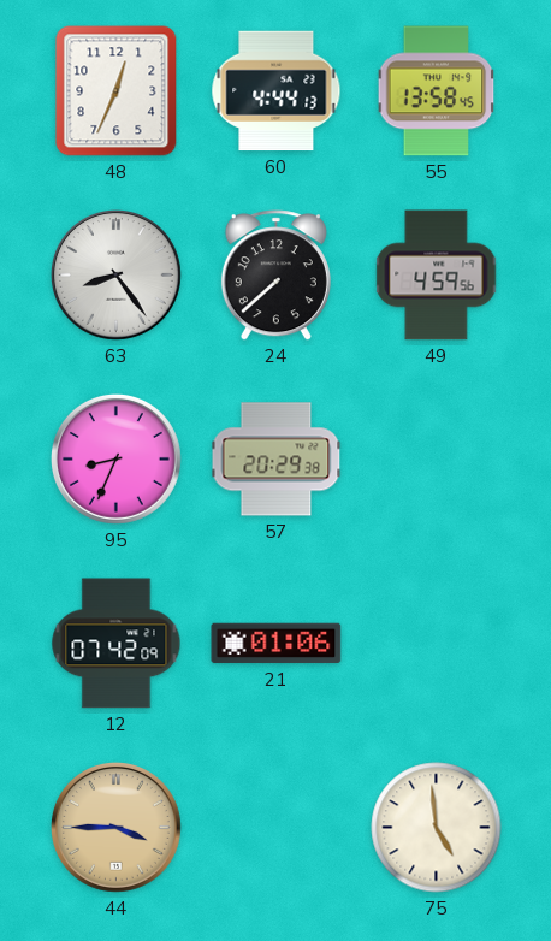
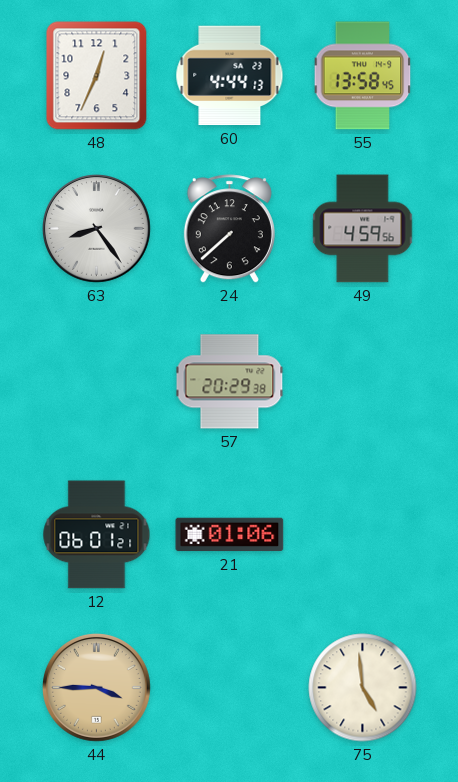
95: 8:34 -> none
12: 07:42 -> 06:01
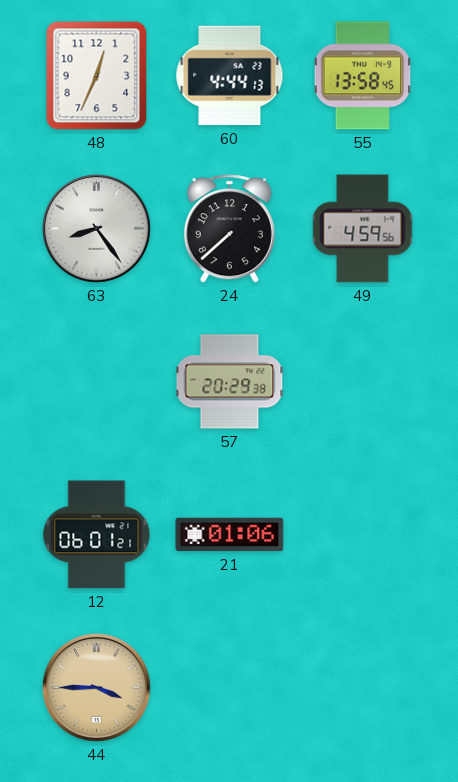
75: 4:59 -> none
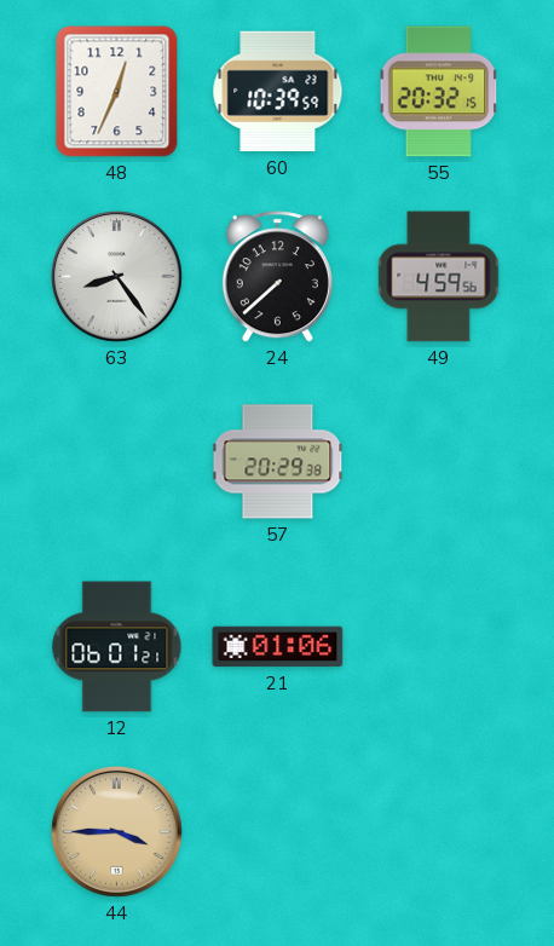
60: 4:44 -> 10:39
55: 13:58 -> 20:32
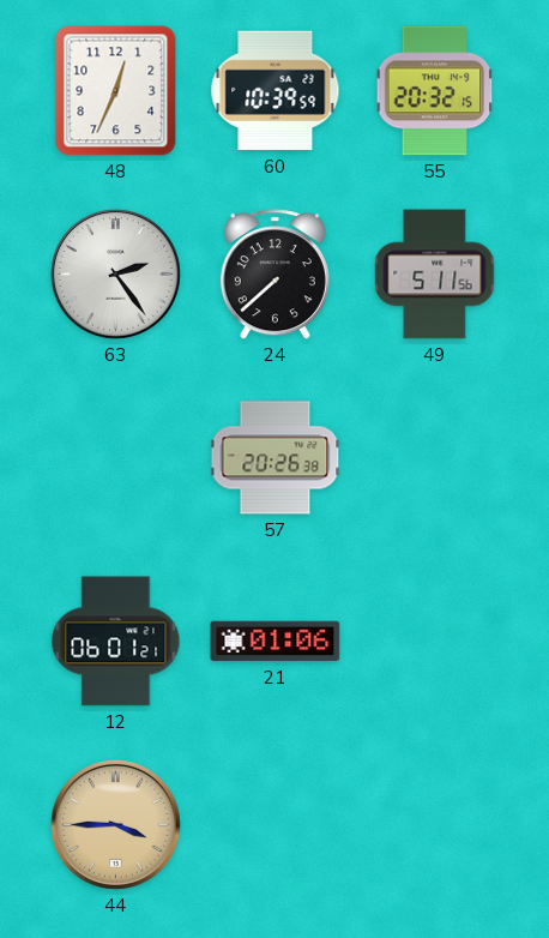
63: 8:24 -> 2:24
49: 4:59 -> 5:11
57: 20:29 -> 20:26
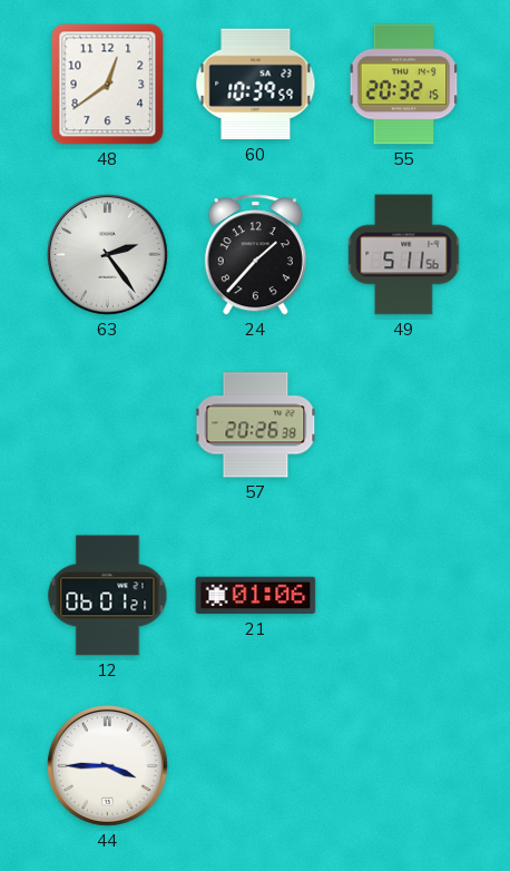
48: 12:34 -> 12:39
24: 7:38 -> 1:37
44 dial: champagne -> white
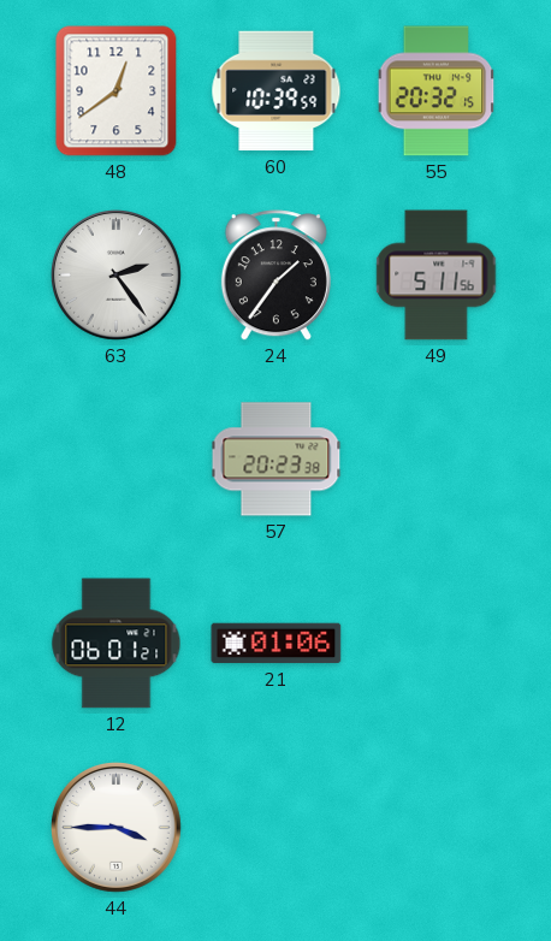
24: 1:37 -> 1:36
57: 20:26 -> 20:23
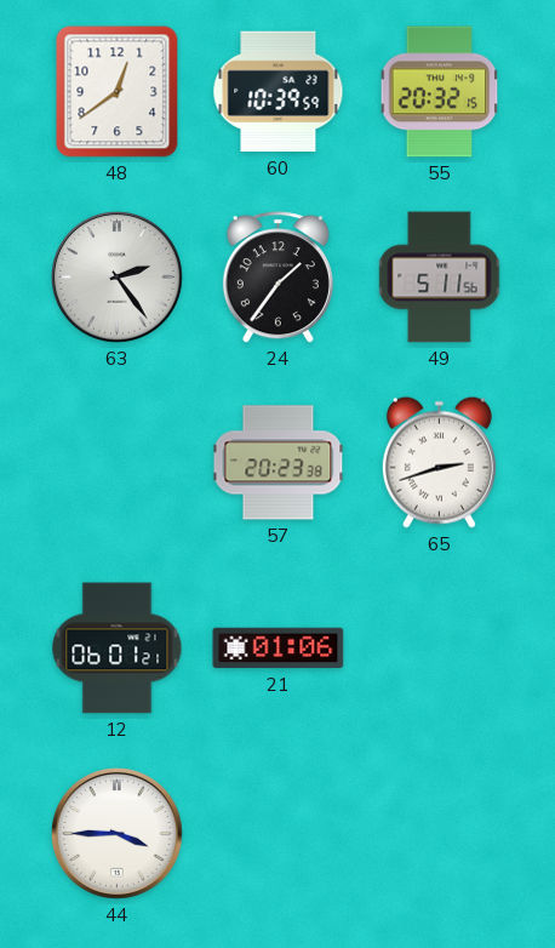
65: none -> 2:42
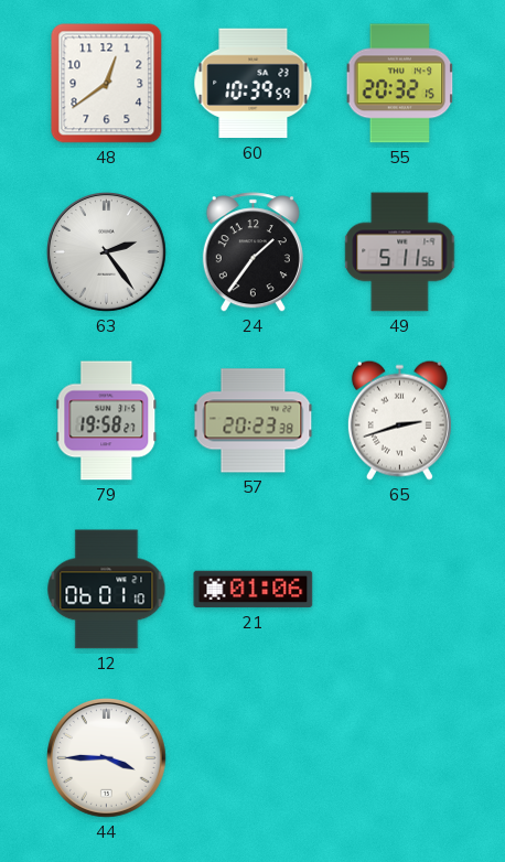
79: none -> 19:58
12: 06:01:21 -> 06:01:10
